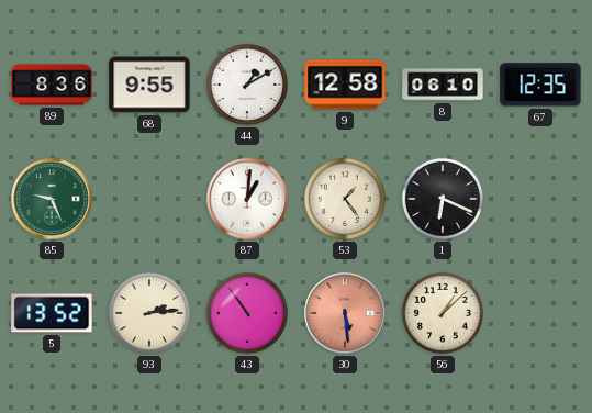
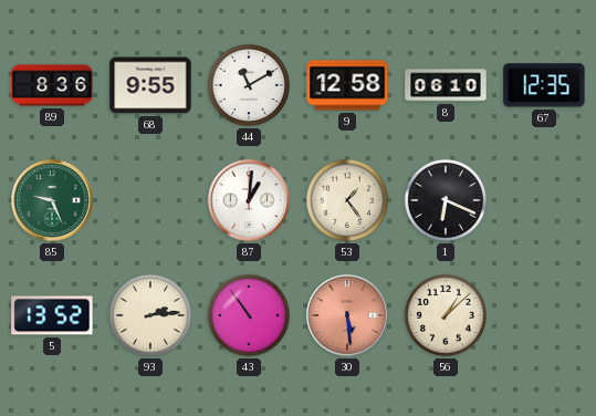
44: 1:10 -> 11:10
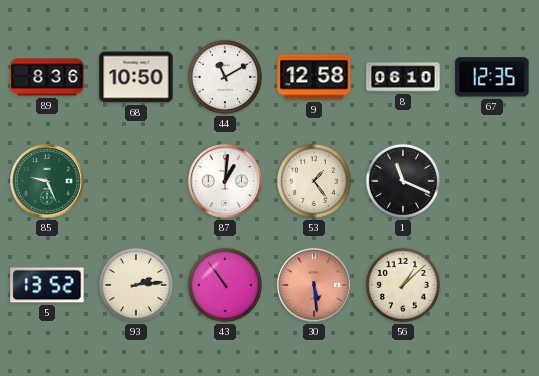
68: 9:55 -> 10:50
1: 6:19 -> 11:19
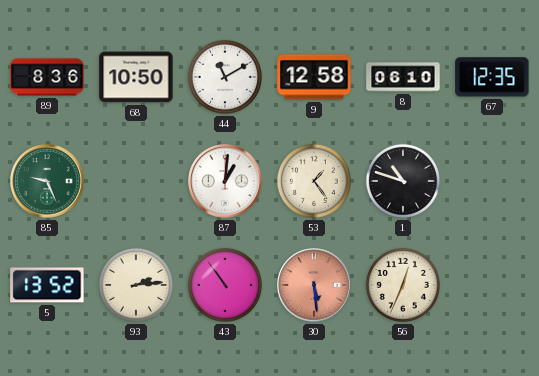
1: 11:19 -> 10:48
56: 1:08 -> 12:34
